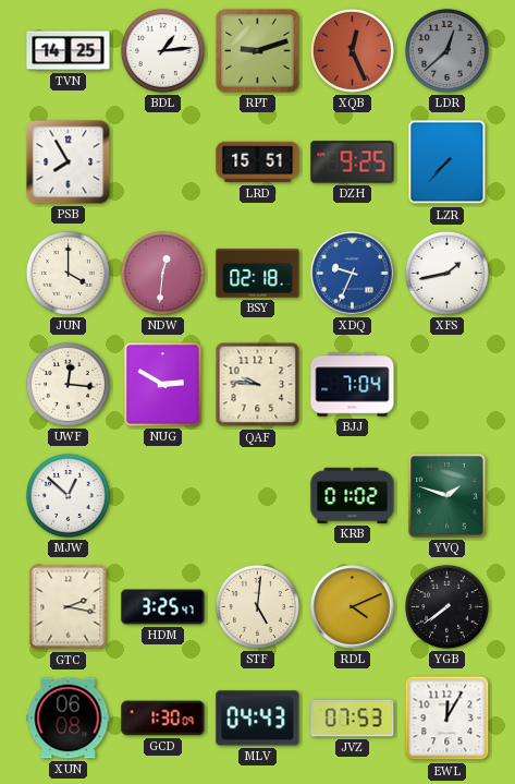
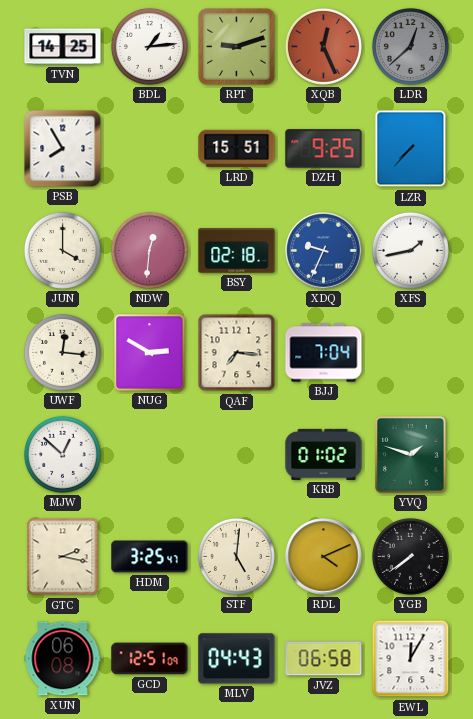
QAF: 9:46 -> 7:16
GCD: 1:30 -> 12:51
JVZ: 07:53 -> 06:58
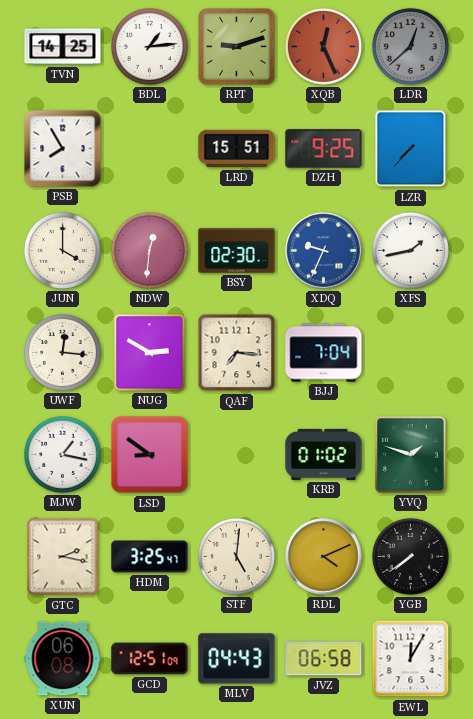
BSY: 02:18 -> 02:30
MJW: 12:52 -> 1:17
LSD: none -> 8:51
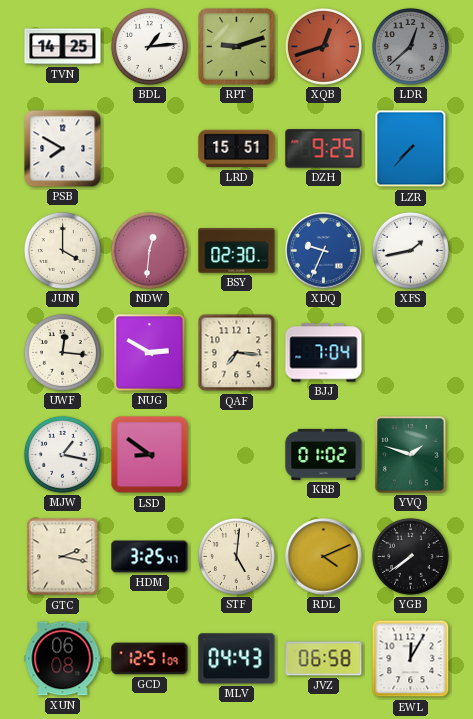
XQB: 12:26 -> 12:42
PSB: 7:55 -> 7:50
